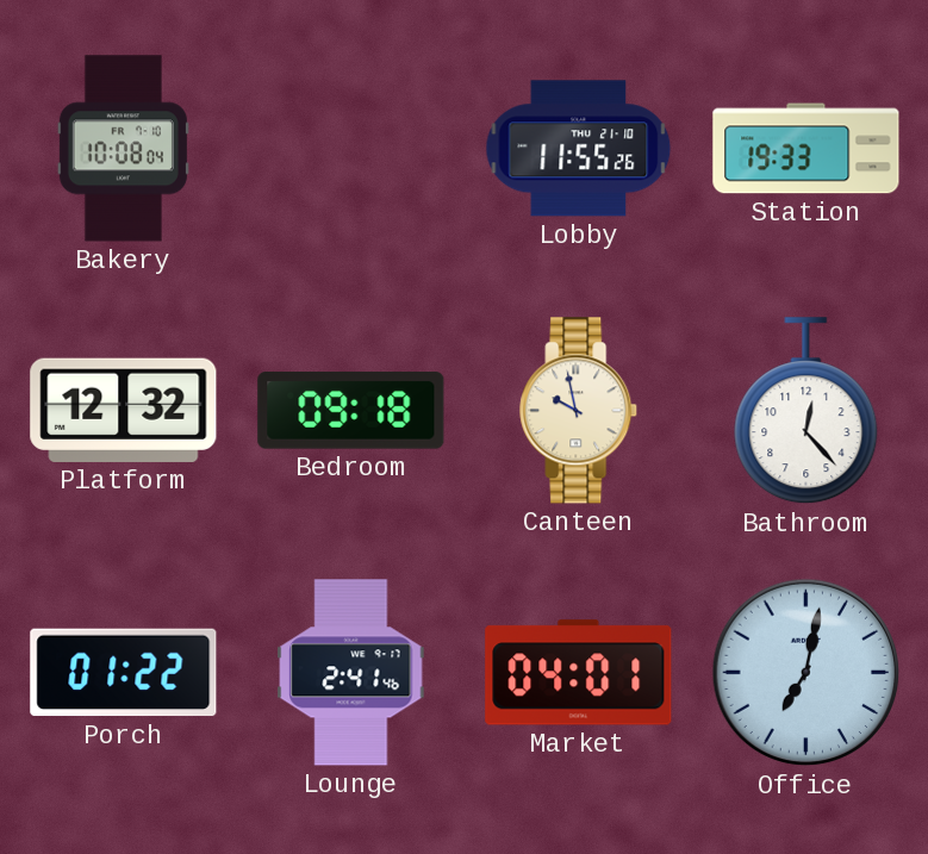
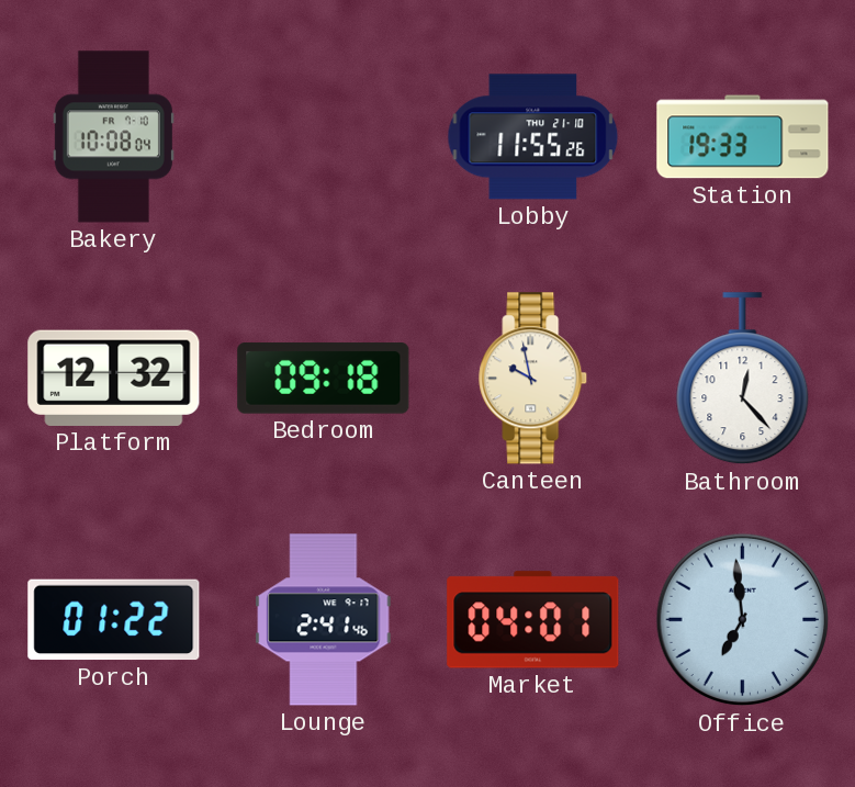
Office: 7:02 -> 6:59
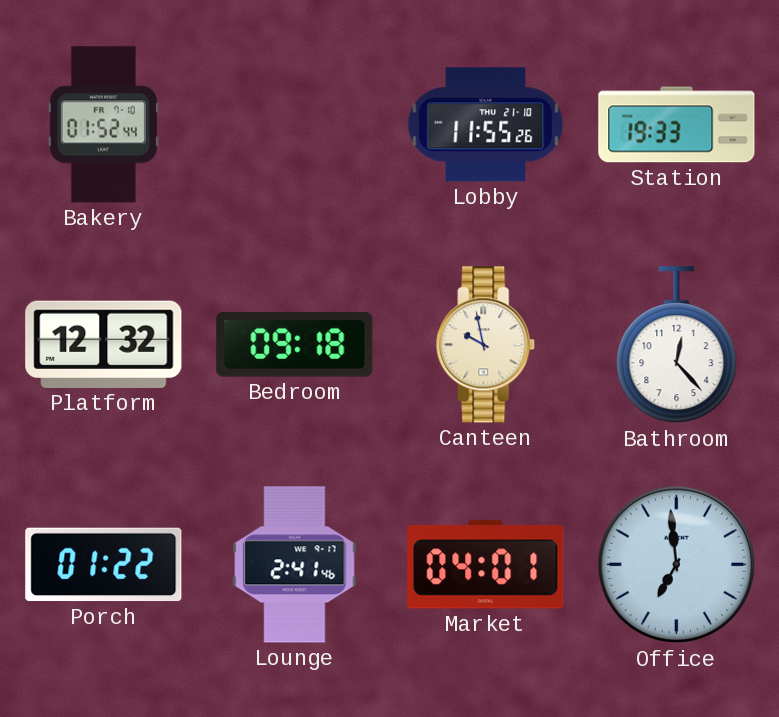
Bakery: 10:08 -> 01:52
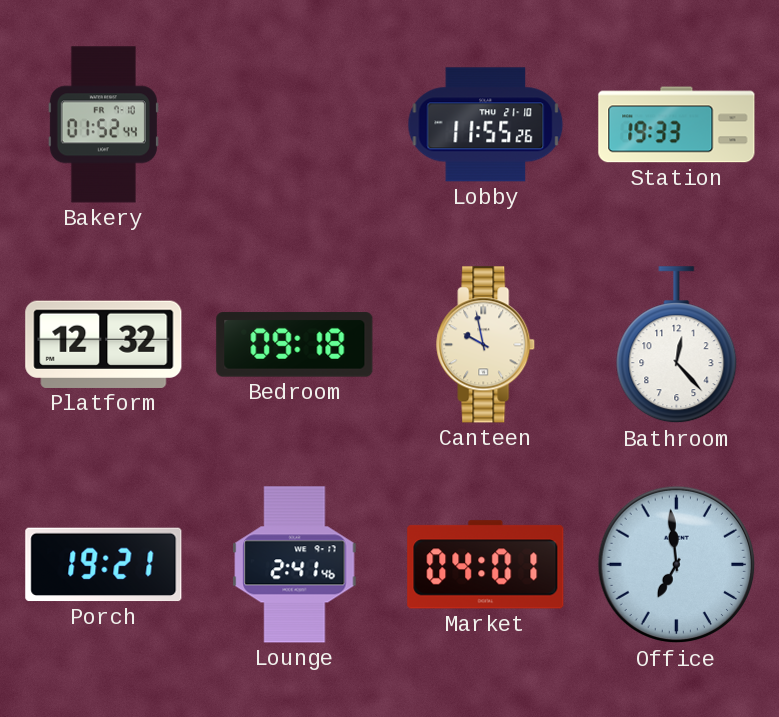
Porch: 01:22 -> 19:21
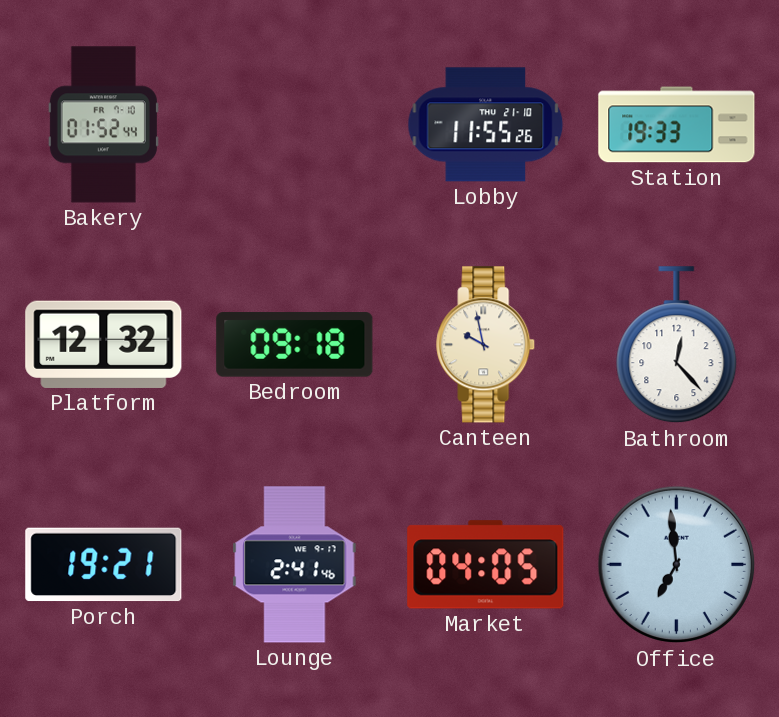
Market: 04:01 -> 04:05
